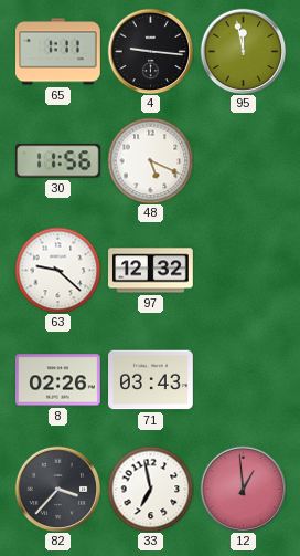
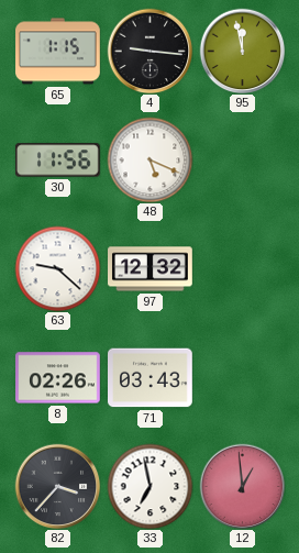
65: 1:11 -> 1:15
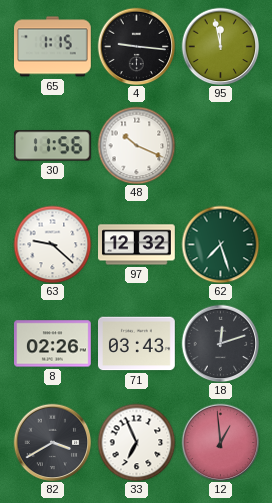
48: 5:19 -> 10:19
62: none -> 7:27
18: none -> 12:12
82: 3:37 -> 3:40
33: 6:58 -> 6:56
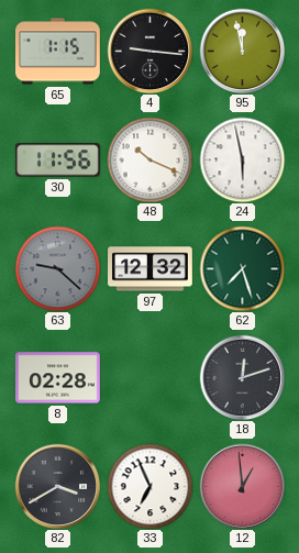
24: none -> 5:58
63 dial: white -> grey
8: 02:26 -> 02:28
71: 03:43 -> none
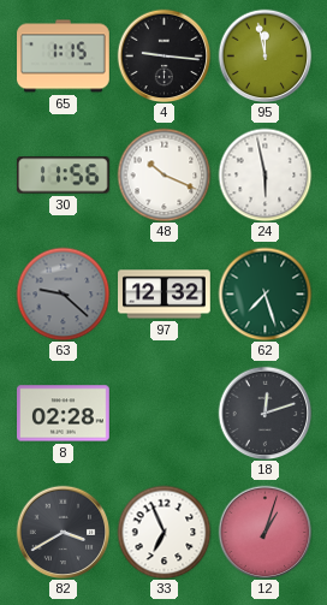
12: 12:59 -> 1:03
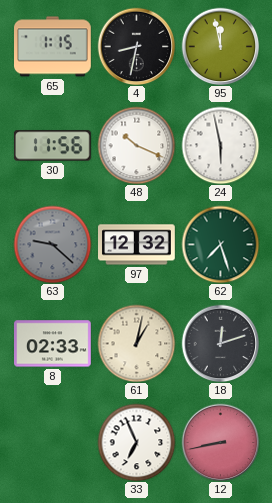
4: 9:16 -> 8:32
8: 02:28 -> 02:33
61: none -> 1:02
82: 3:40 -> none
12: 1:03 -> 8:43
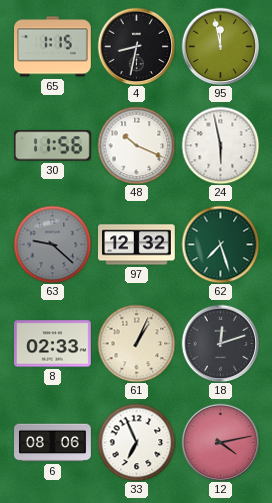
61: 1:02 -> 1:04
6: none -> 08:06
12: 8:43 -> 4:13
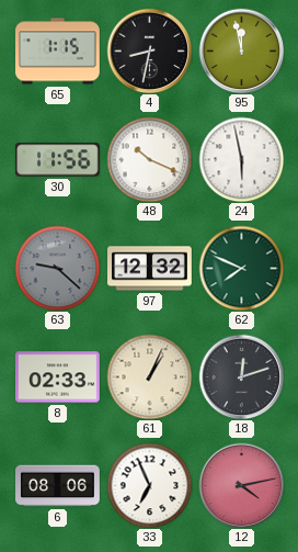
62: 7:27 -> 7:49
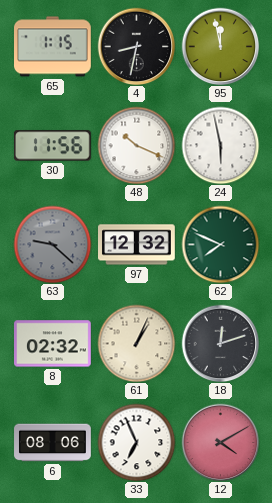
8: 02:33 -> 02:32
12: 4:13 -> 4:10
